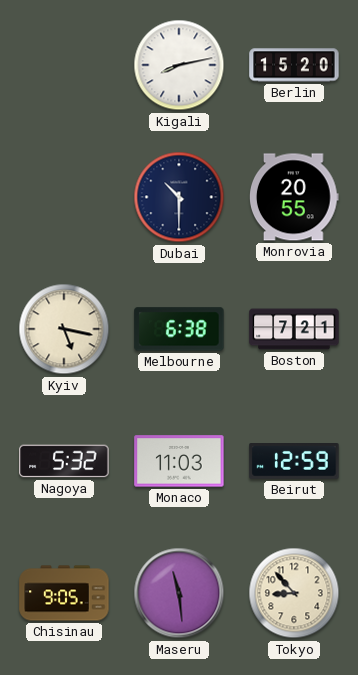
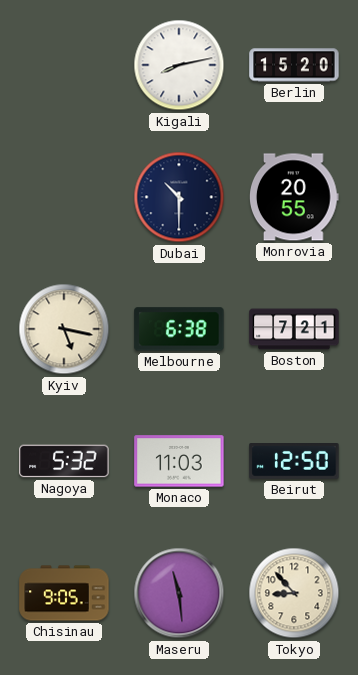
Beirut: 12:59 -> 12:50
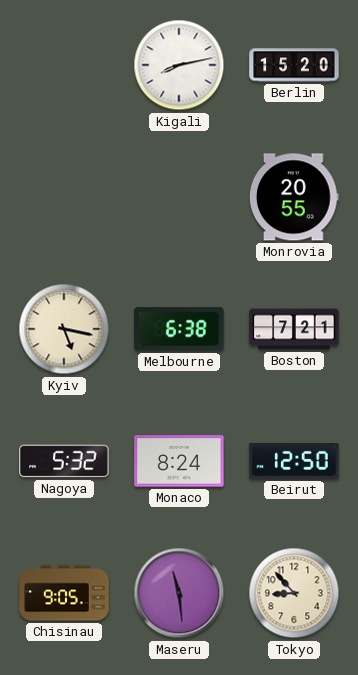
Dubai: 10:30 -> none
Monaco: 11:03 -> 8:24
